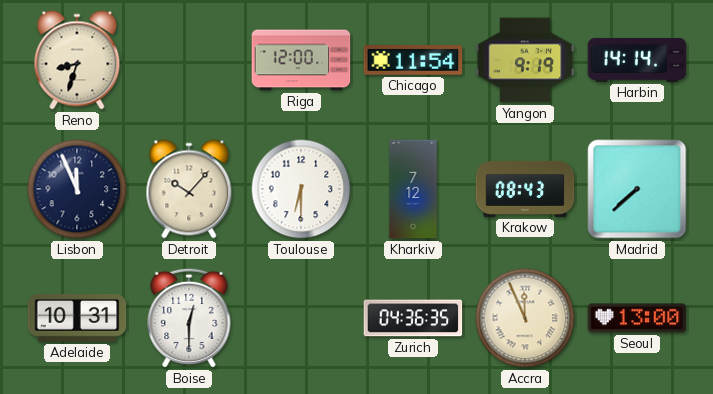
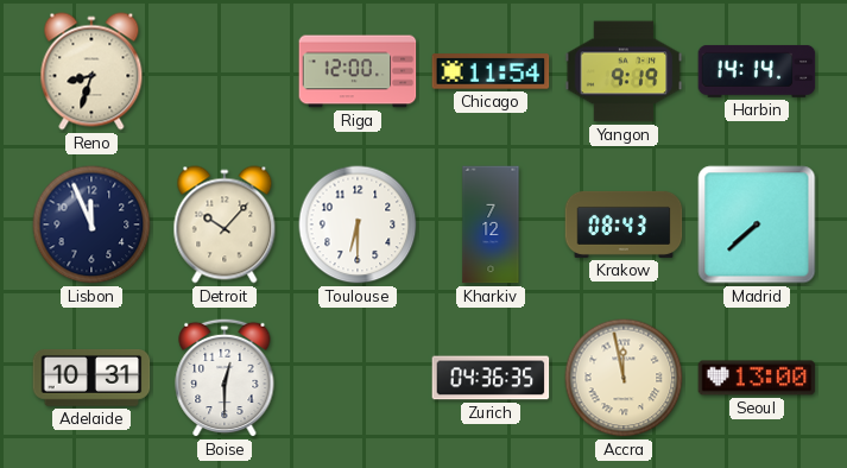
Accra: 11:56 -> 11:58
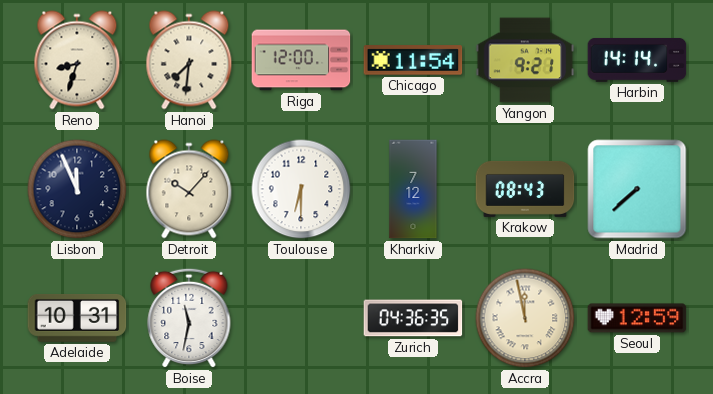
Hanoi: none -> 7:31
Yangon: 9:19 -> 9:21
Boise: 12:30 -> 11:32
Seoul: 13:00 -> 12:59
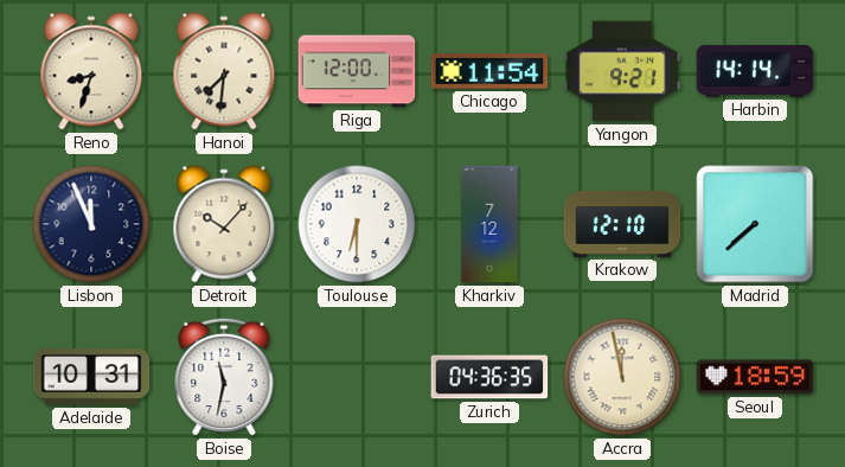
Krakow: 08:43 -> 12:10
Seoul: 12:59 -> 18:59
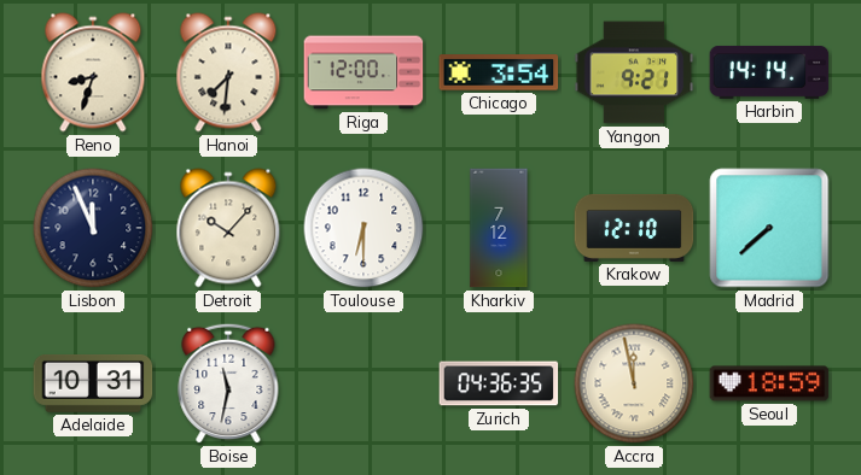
Chicago: 11:54 -> 3:54
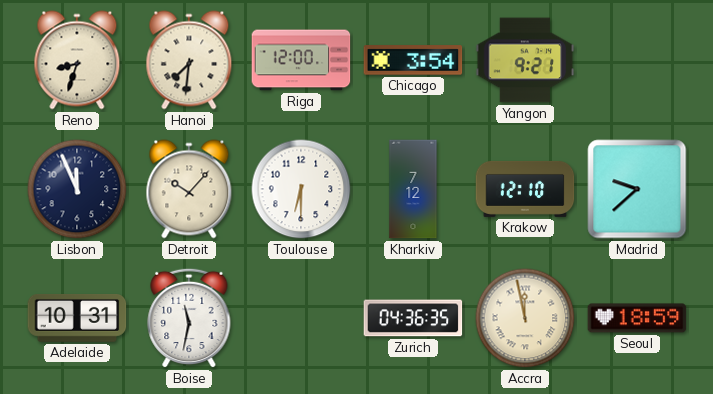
Harbin: 14:14 -> none
Madrid: 7:38 -> 9:38
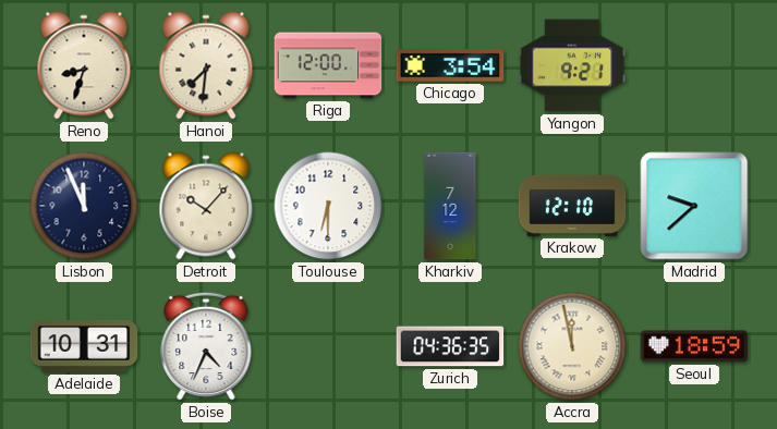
Boise: 11:32 -> 4:34
